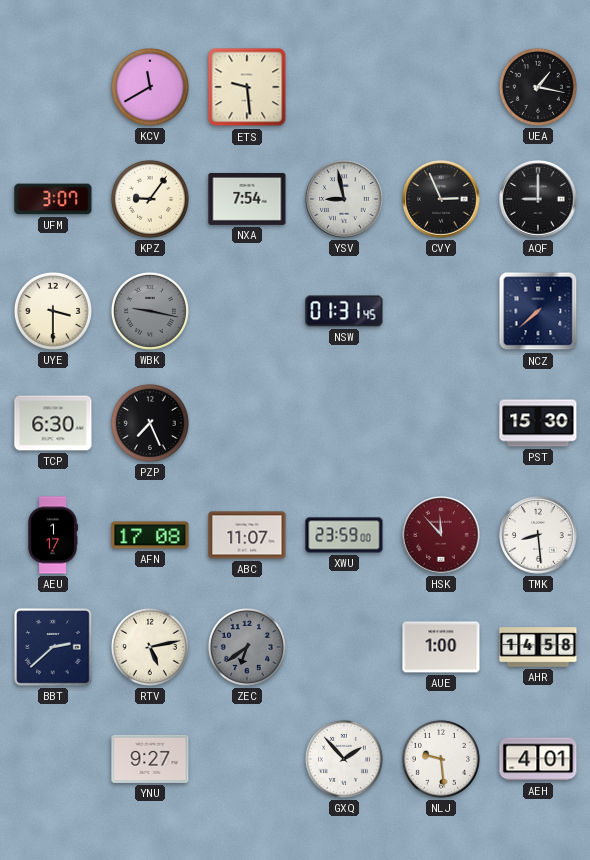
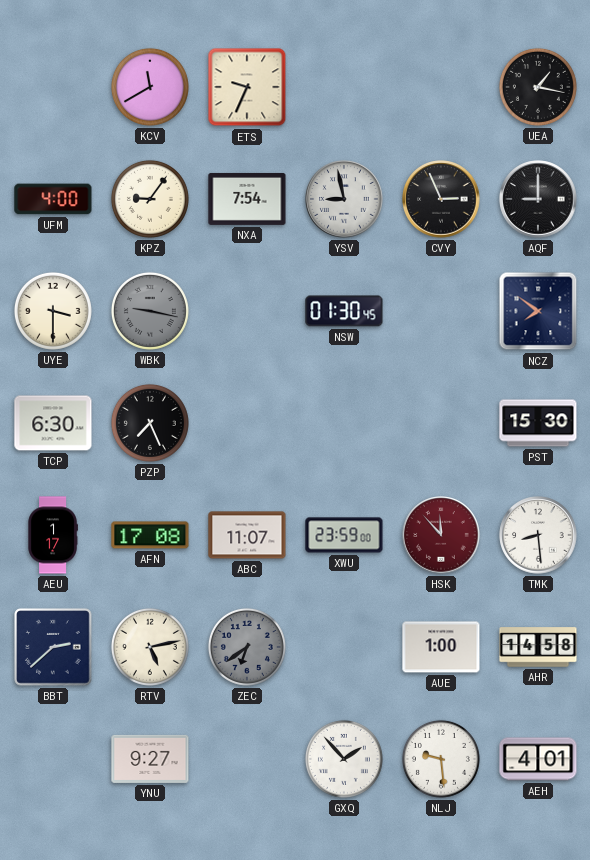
ETS: 9:29 -> 9:34
UFM: 3:07 -> 4:00
NSW: 01:31 -> 01:30
NCZ: 7:38 -> 7:51
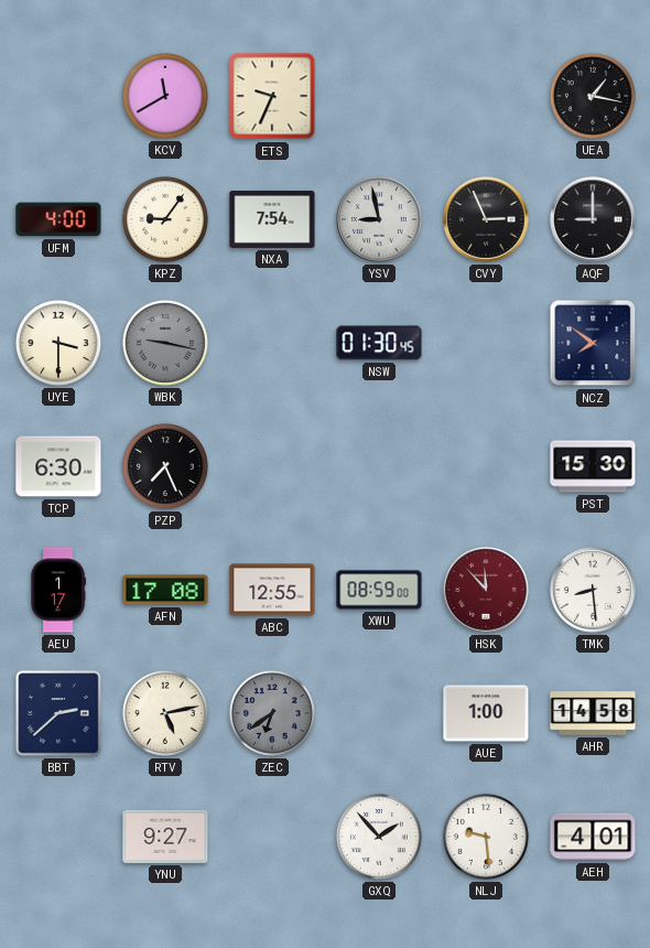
ABC: 11:07 -> 12:55
XWU: 23:59 -> 08:59
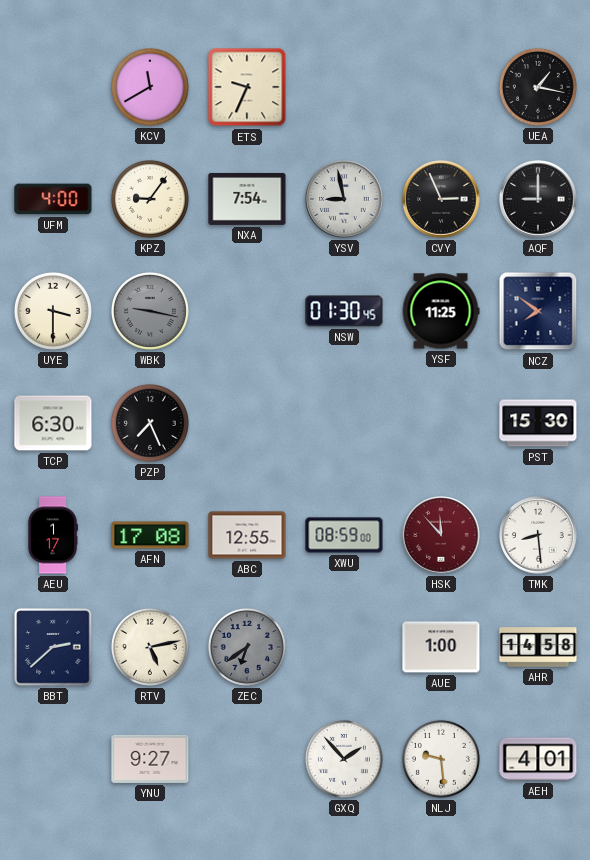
YSF: none -> 11:25
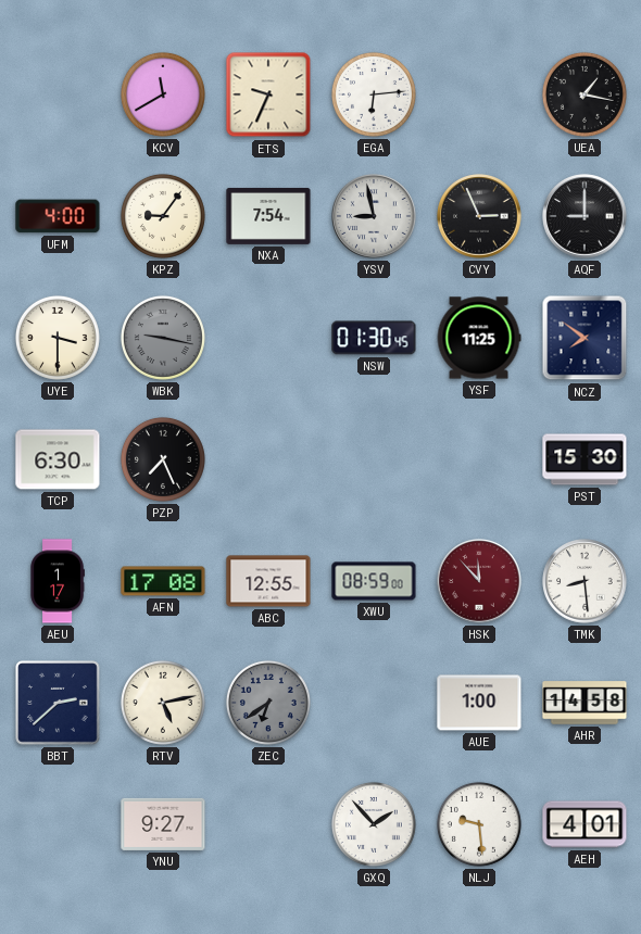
EGA: none -> 6:14
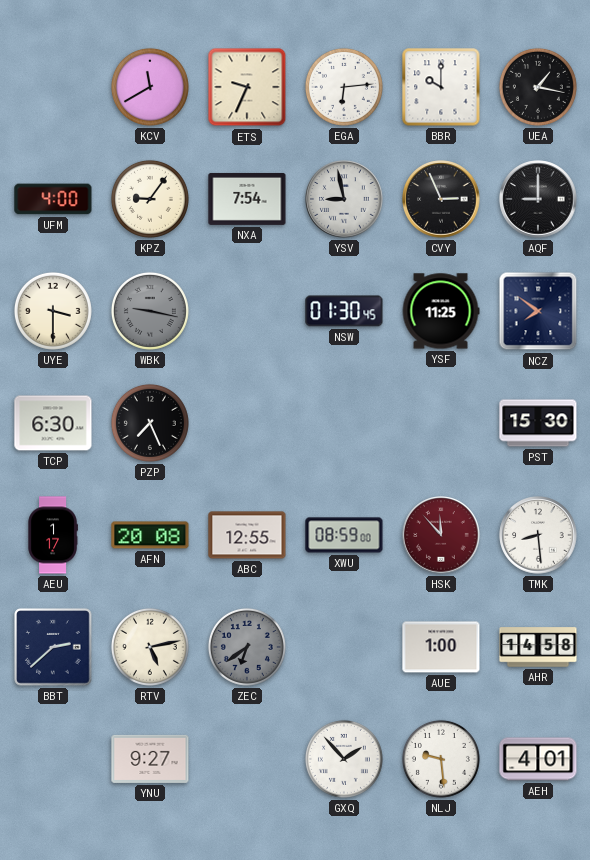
BBR: none -> 10:00
AFN: 17:08 -> 20:08
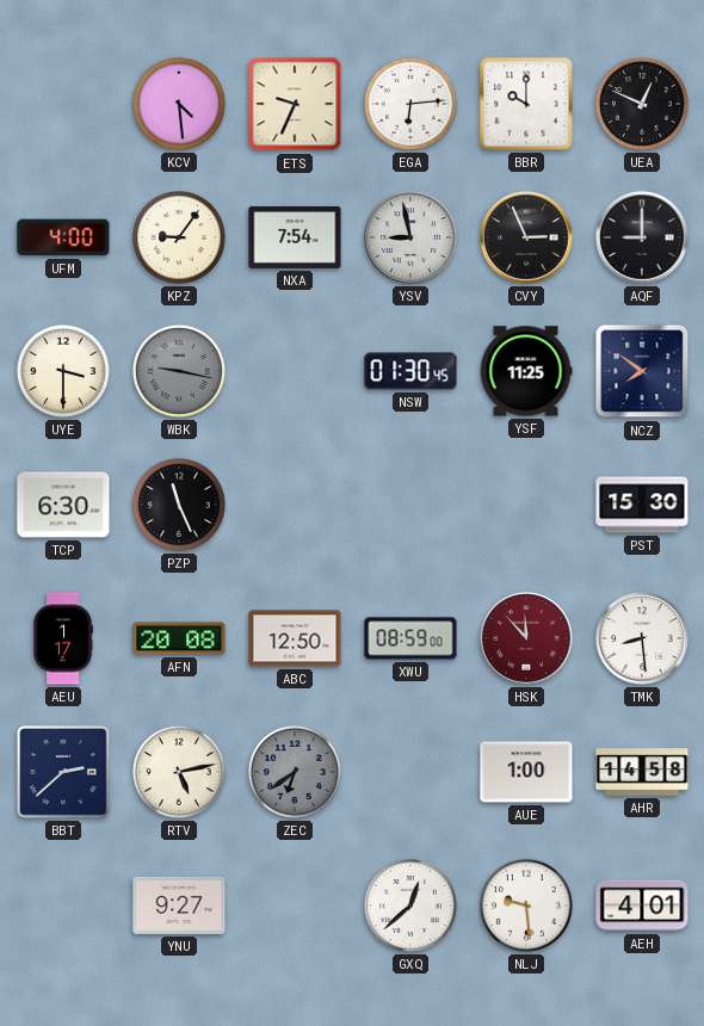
KCV: 11:40 -> 4:29
UEA: 1:17 -> 12:49
PZP: 7:26 -> 11:26
ABC: 12:55 -> 12:50
GXQ: 1:53 -> 12:38
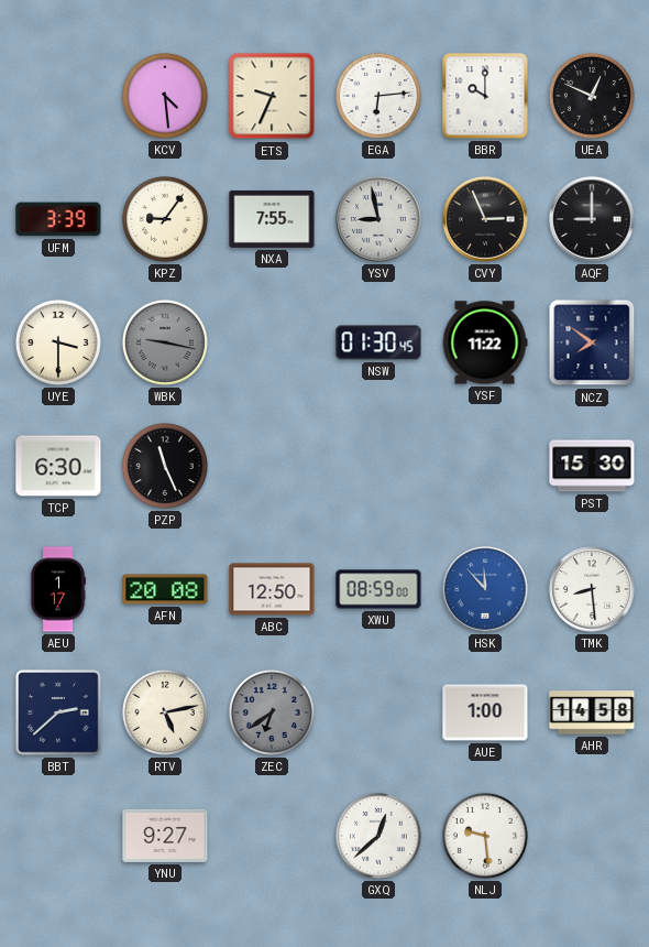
UFM: 4:00 -> 3:39
NXA: 7:54 -> 7:55
YSF: 11:25 -> 11:22
HSK dial: burgundy -> blue
AEH: 4:01 -> none
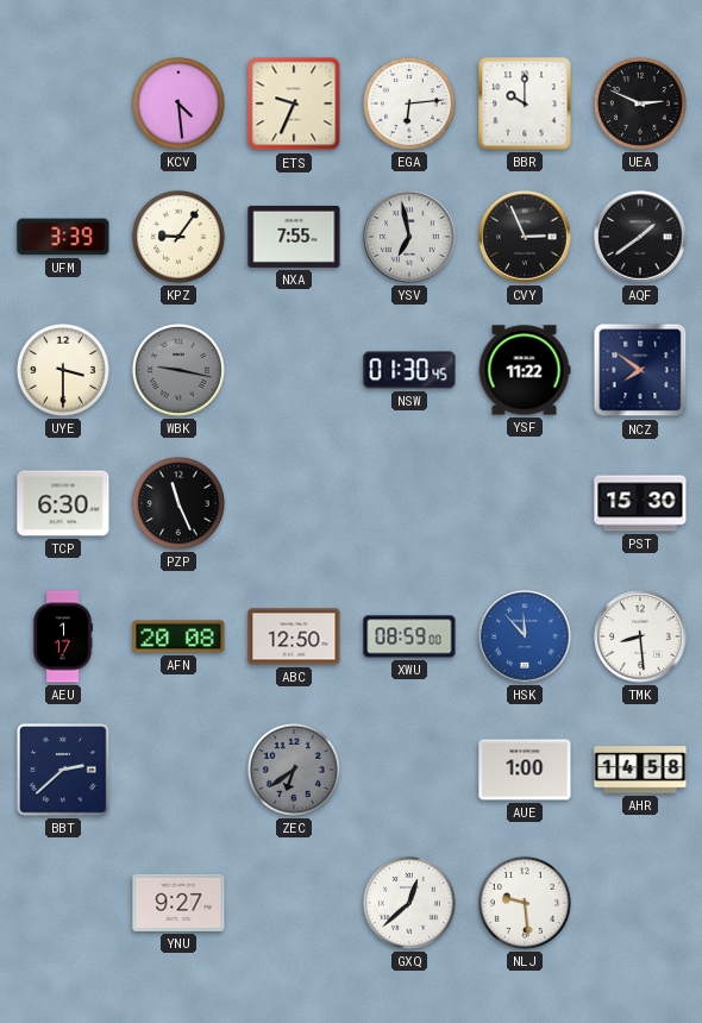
UEA: 12:49 -> 2:49
YSV: 8:58 -> 6:58
AQF: 9:00 -> 1:39
RTV: 5:13 -> none
